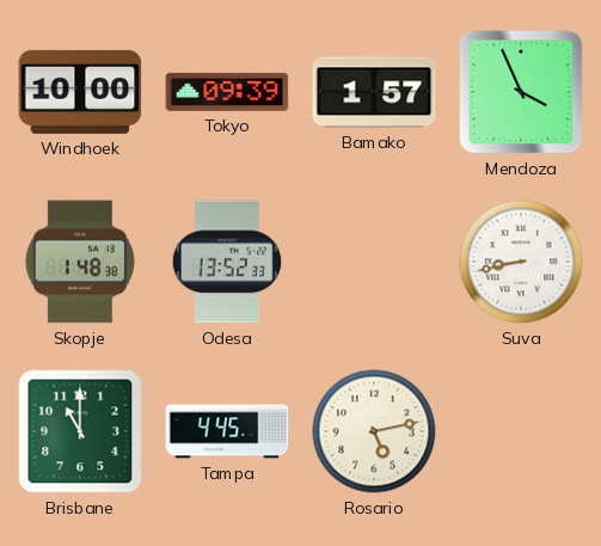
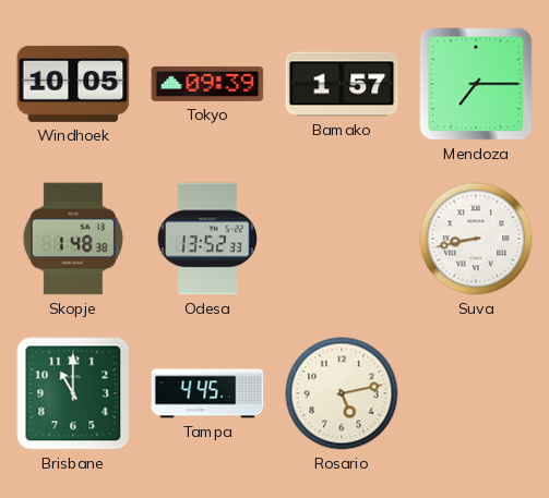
Windhoek: 10:00 -> 10:05
Mendoza: 3:56 -> 7:15
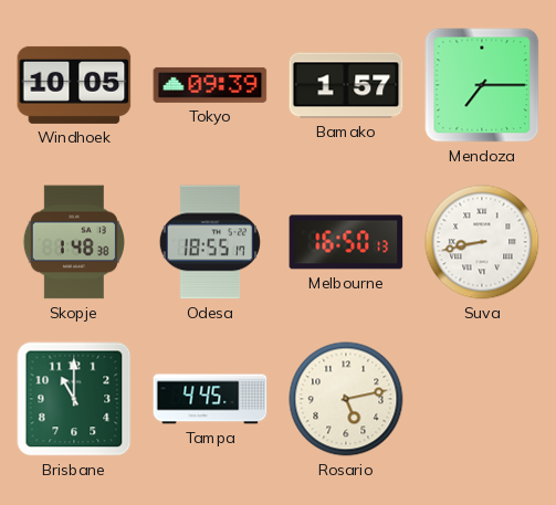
Odesa: 13:52 -> 18:55
Melbourne: none -> 16:50
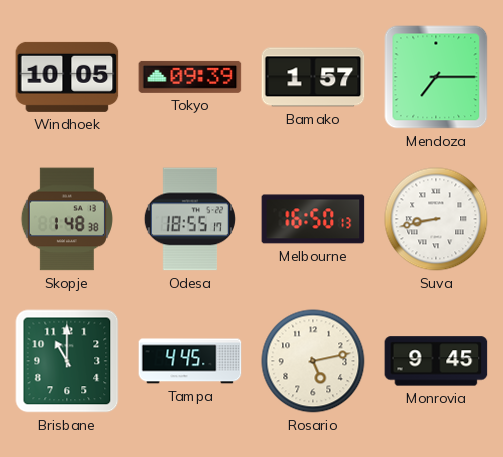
Monrovia: none -> 9:45
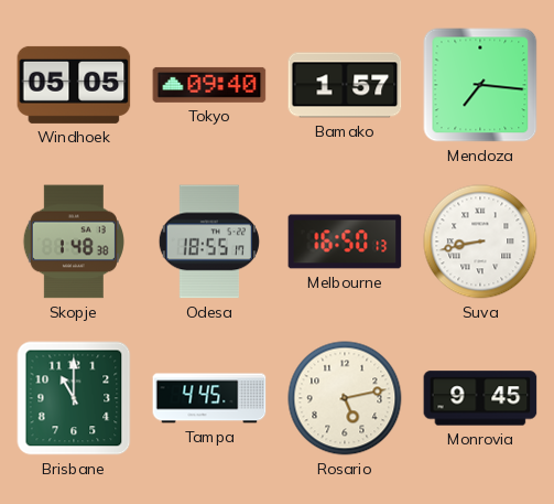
Windhoek: 10:05 -> 05:05
Tokyo: 09:39 -> 09:40
Mendoza: 7:15 -> 7:16
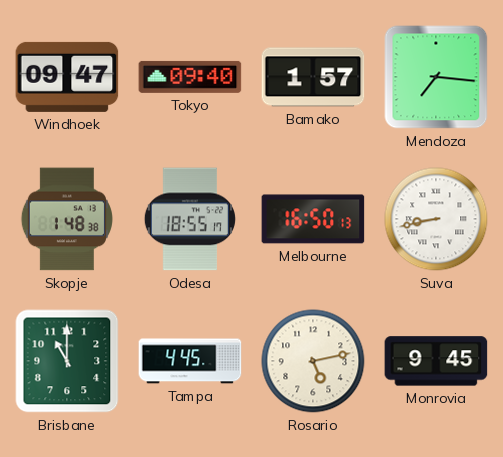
Windhoek: 05:05 -> 09:47
